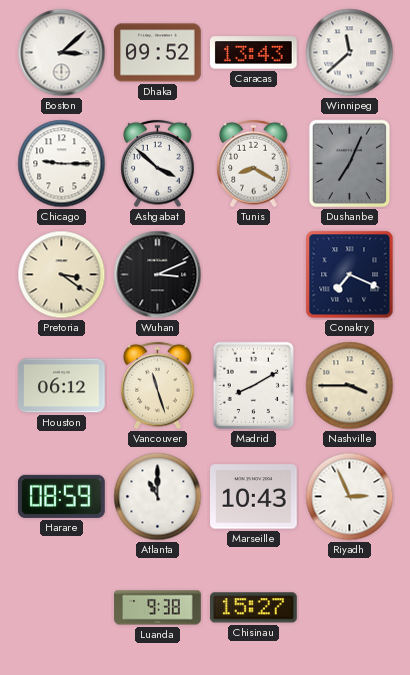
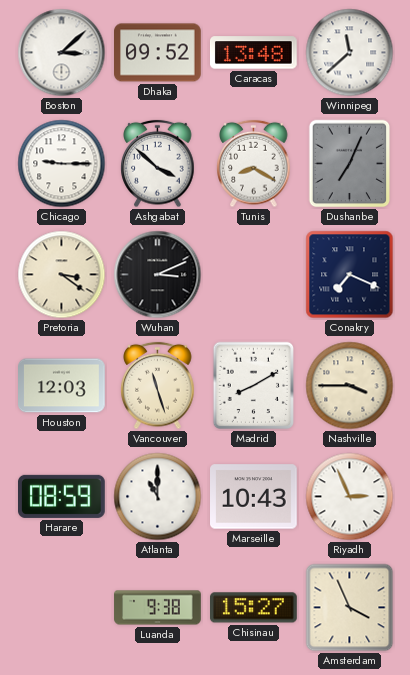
Caracas: 13:43 -> 13:48
Houston: 06:12 -> 12:03
Amsterdam: none -> 3:56
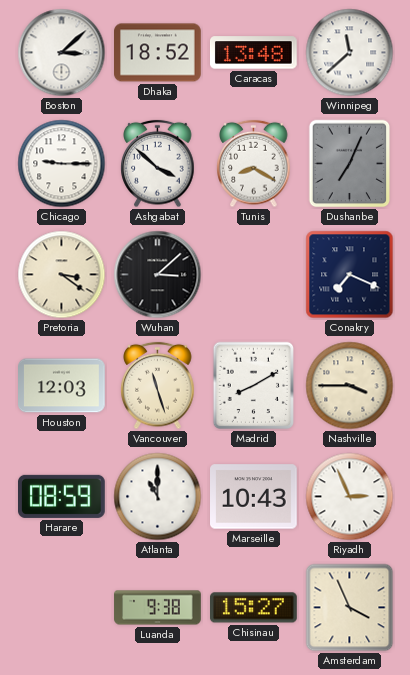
Dhaka: 09:52 -> 18:52
Wuhan: 3:11 -> 3:08
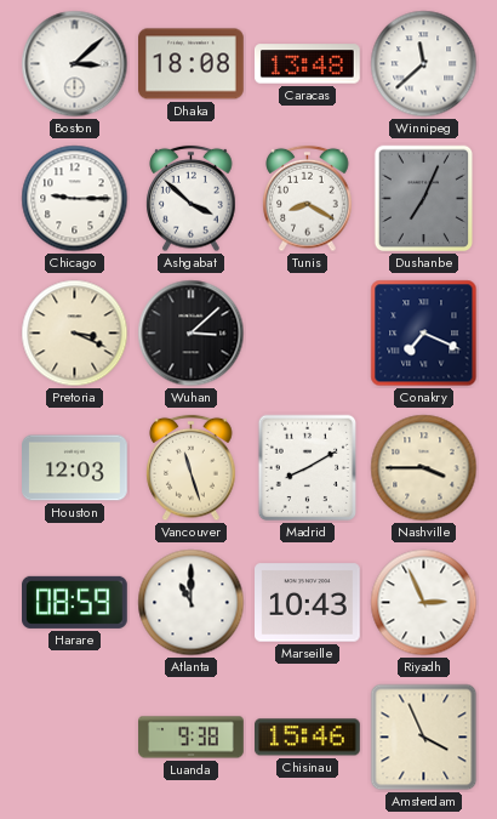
Dhaka: 18:52 -> 18:08
Pretoria: 3:21 -> 3:19
Chisinau: 15:27 -> 15:46
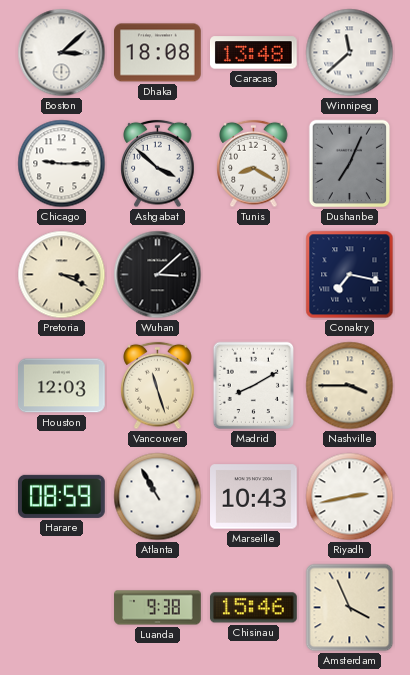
Conakry: 7:19 -> 7:17
Atlanta: 11:00 -> 10:55
Riyadh: 2:56 -> 2:43
